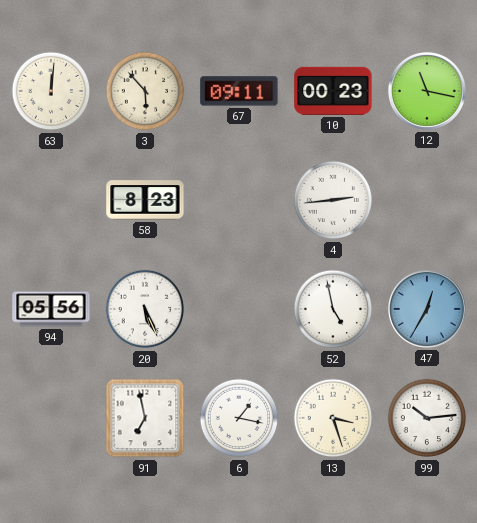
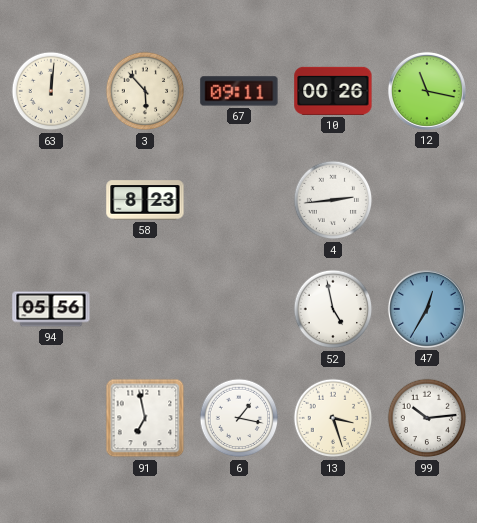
10: 00:23 -> 00:26
20: 5:26 -> none
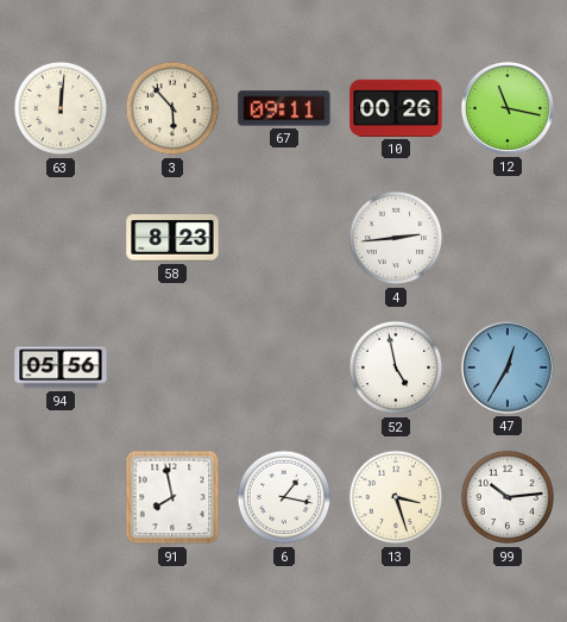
91: 6:58 -> 7:58
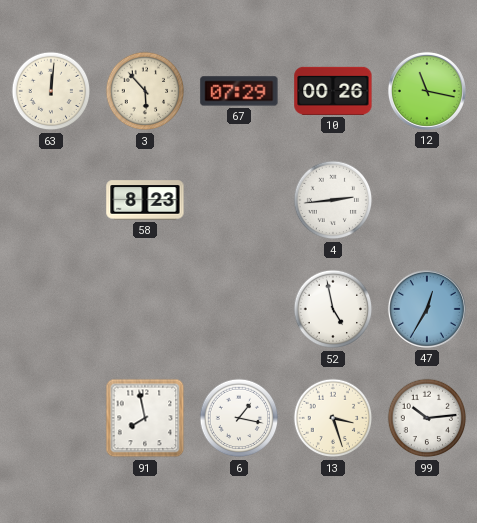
67: 09:11 -> 07:29
94: 05:56 -> none
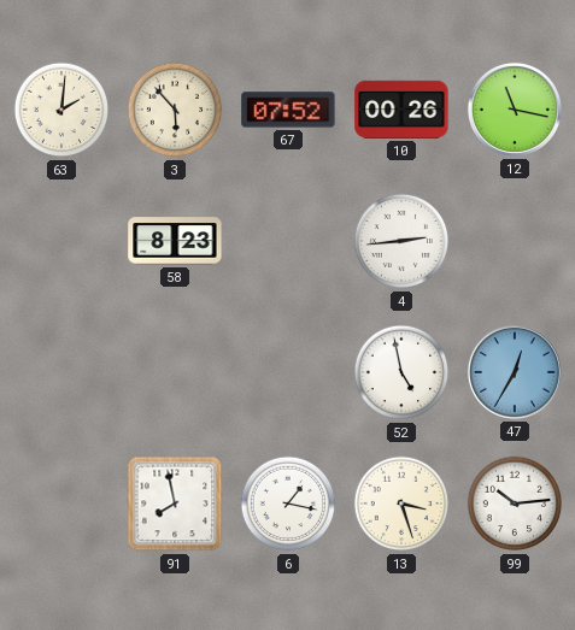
63: 12:01 -> 2:01
67: 07:29 -> 07:52
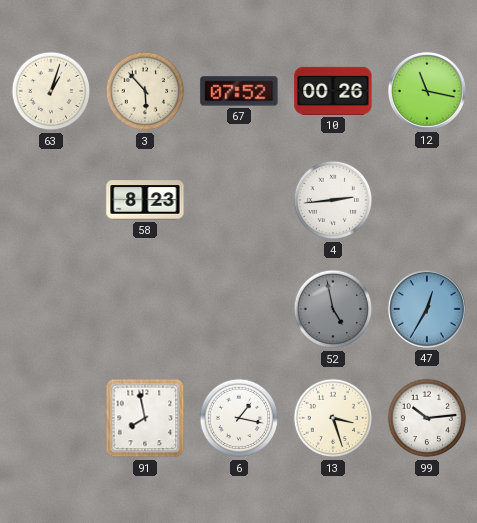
63: 2:01 -> 1:03
52 dial: white -> grey
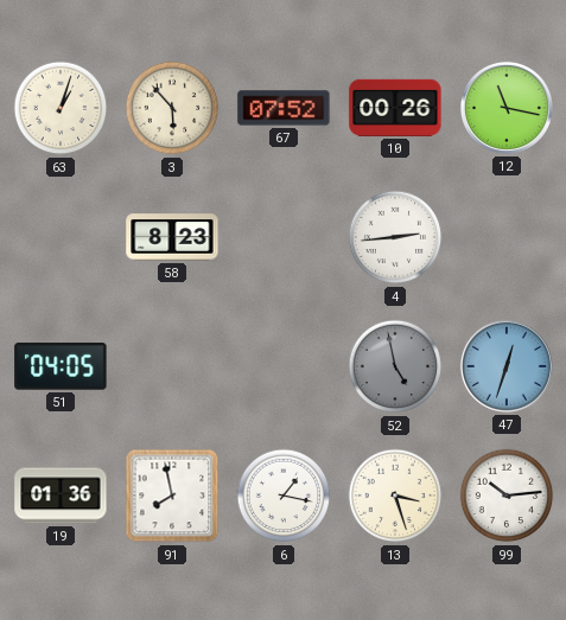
51: none -> 04:05
47: 12:35 -> 12:33
19: none -> 01:36
